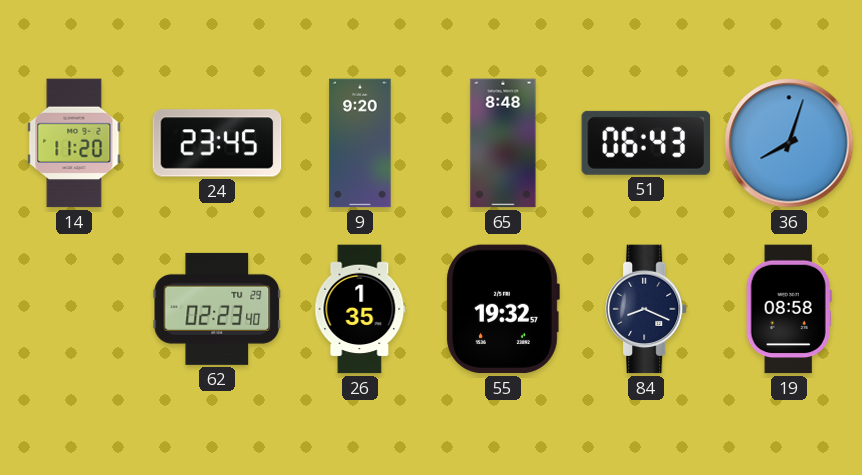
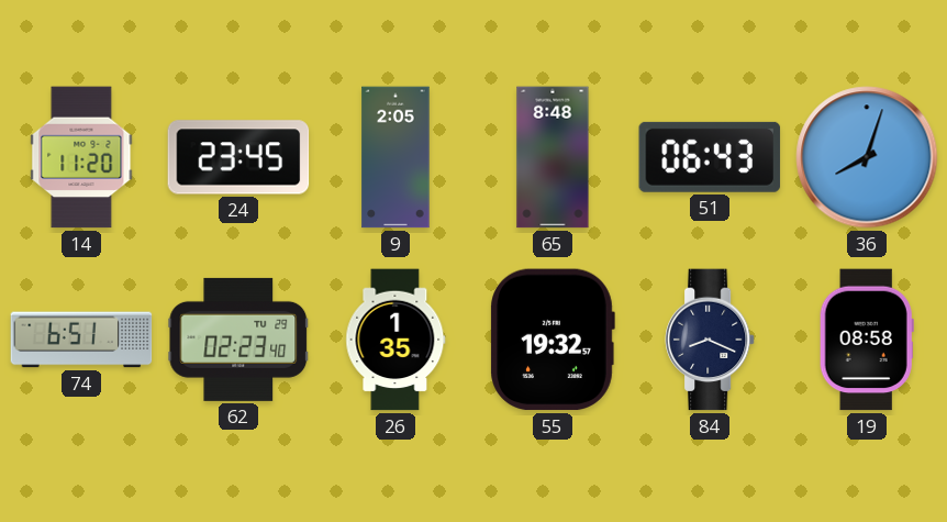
9: 9:20 -> 2:05
74: none -> 6:51
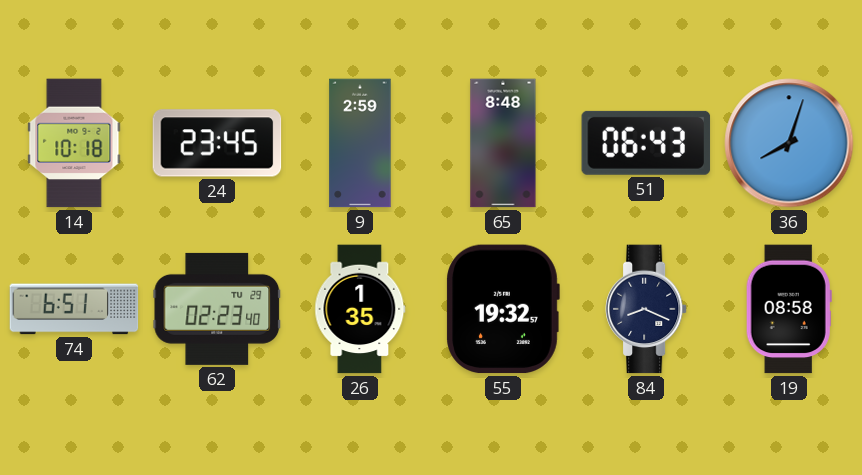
14: 11:20 -> 10:18
9: 2:05 -> 2:59
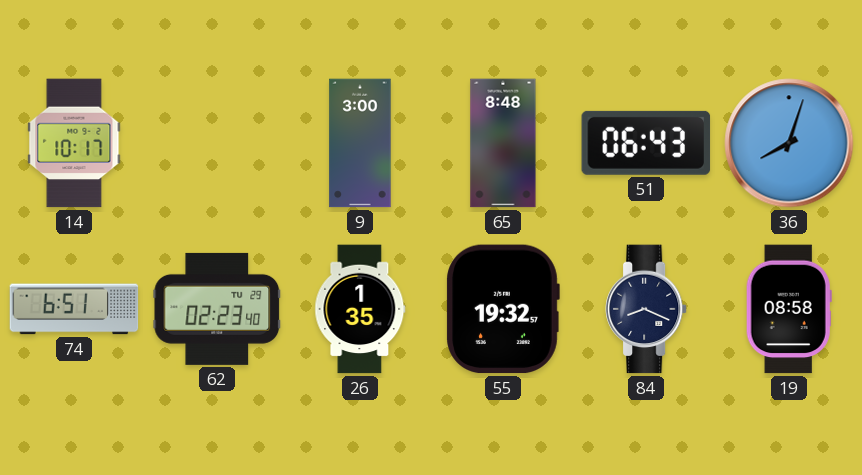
14: 10:18 -> 10:17
24: 23:45 -> none
9: 2:59 -> 3:00
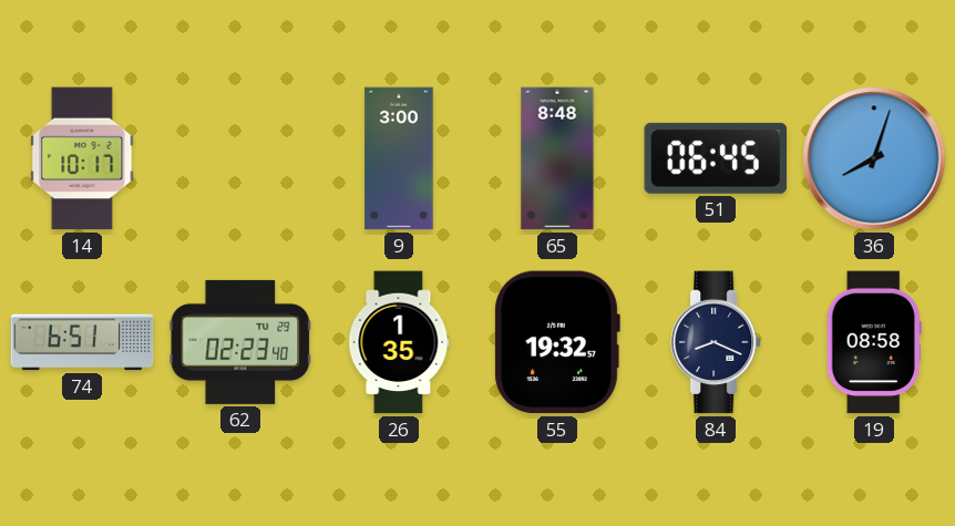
51: 06:43 -> 06:45
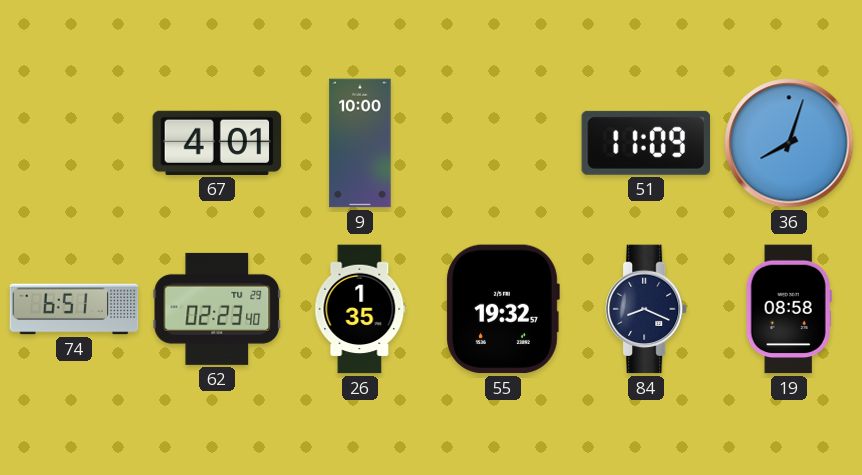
14: 10:17 -> none
67: none -> 4:01
9: 3:00 -> 10:00
65: 8:48 -> none
51: 06:45 -> 11:09
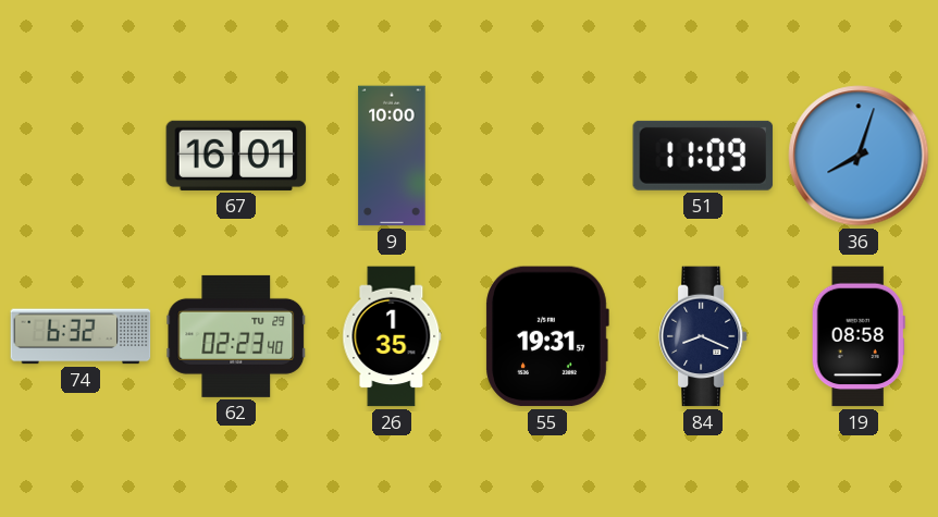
67: 4:01 -> 16:01
74: 6:51 -> 6:32
55: 19:32 -> 19:31
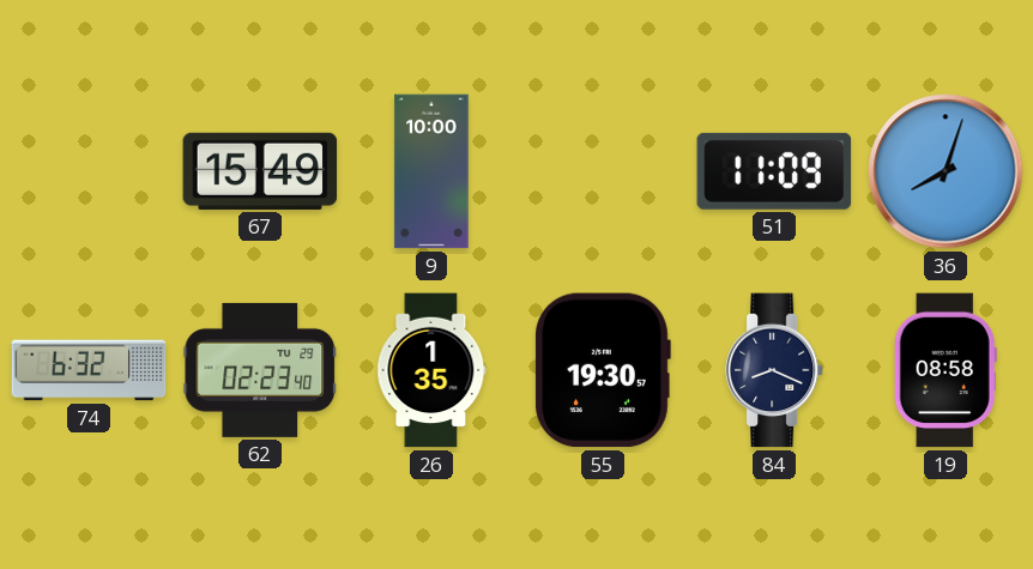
67: 16:01 -> 15:49
55: 19:31 -> 19:30
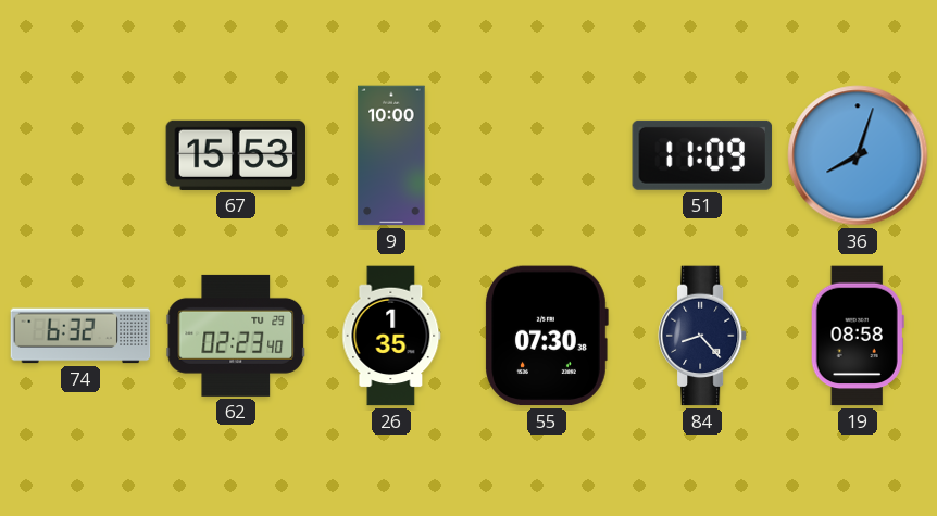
67: 15:49 -> 15:53
55: 19:30 -> 07:30
84: 8:19 -> 8:23
